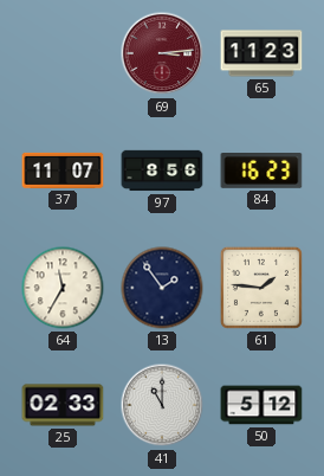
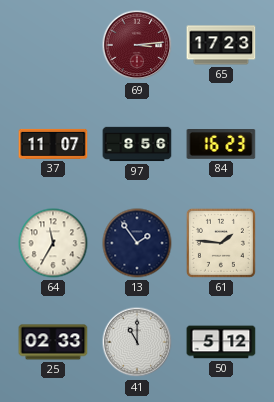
65: 11:23 -> 17:23
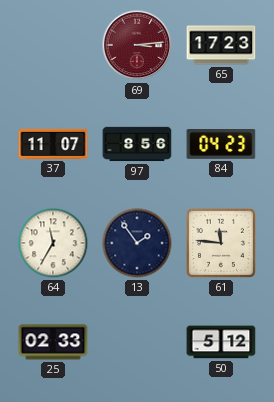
84: 16:23 -> 04:23
61: 1:46 -> 11:46
41: 11:00 -> none
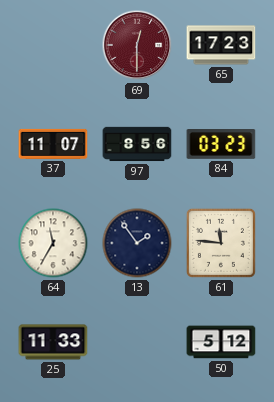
69: 3:14 -> 12:30
84: 04:23 -> 03:23
25: 02:33 -> 11:33
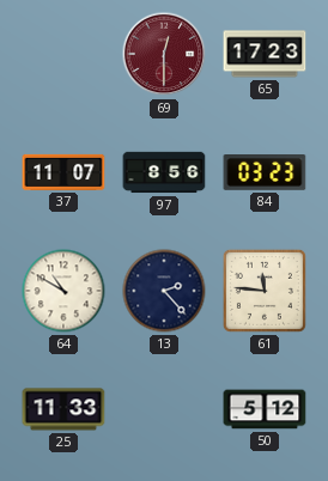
64: 11:35 -> 10:50
13: 1:54 -> 2:23
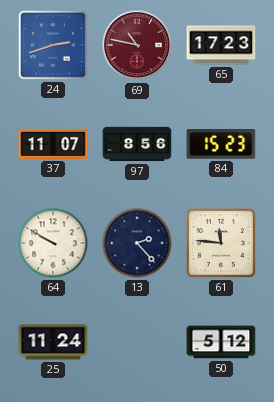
24: none -> 2:42
69: 12:30 -> 10:47
84: 03:23 -> 15:23
64: 10:50 -> 9:50
25: 11:33 -> 11:24
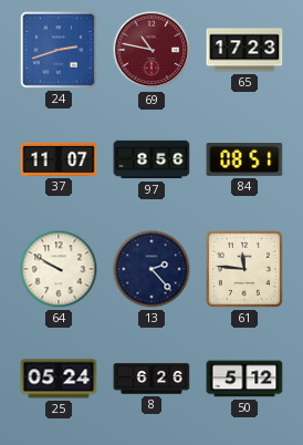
84: 15:23 -> 08:51
25: 11:24 -> 05:24
8: none -> 6:26
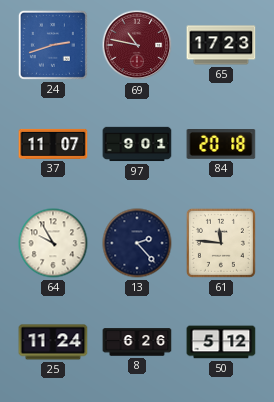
97: 8:56 -> 9:01
84: 08:51 -> 20:18
64: 9:50 -> 9:55
25: 05:24 -> 11:24
